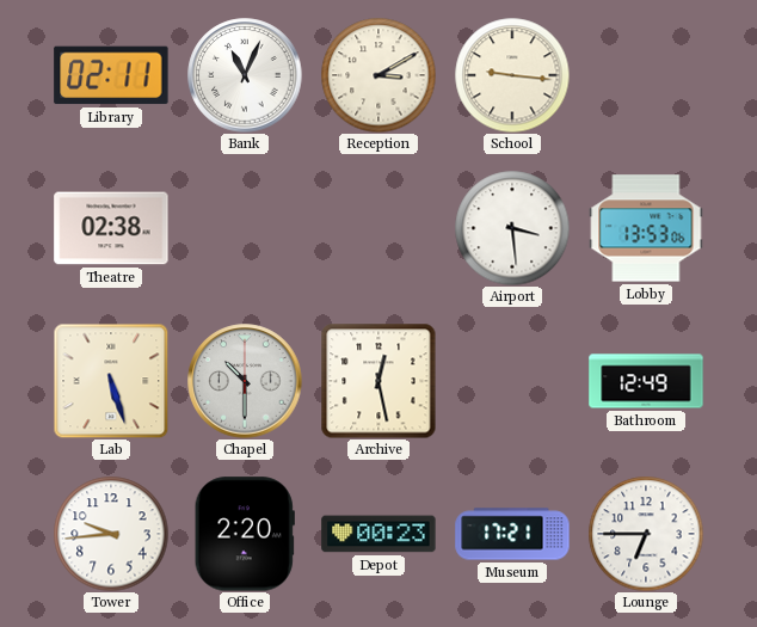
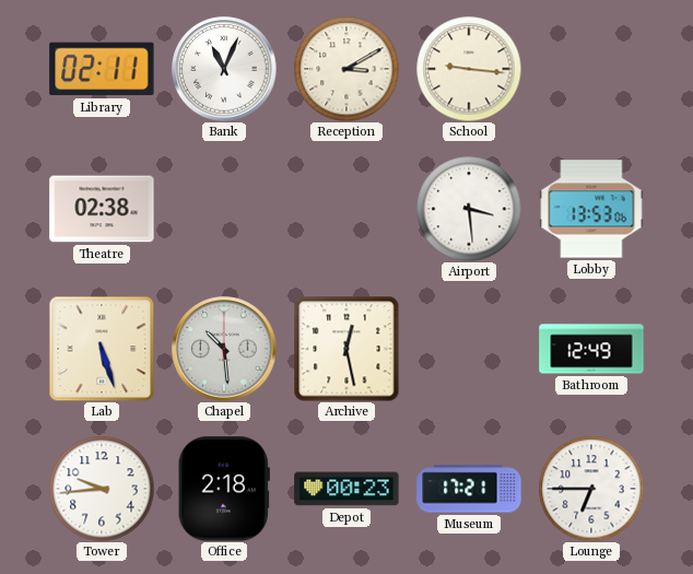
Chapel: 10:30 -> 10:29
Office: 2:20 -> 2:18
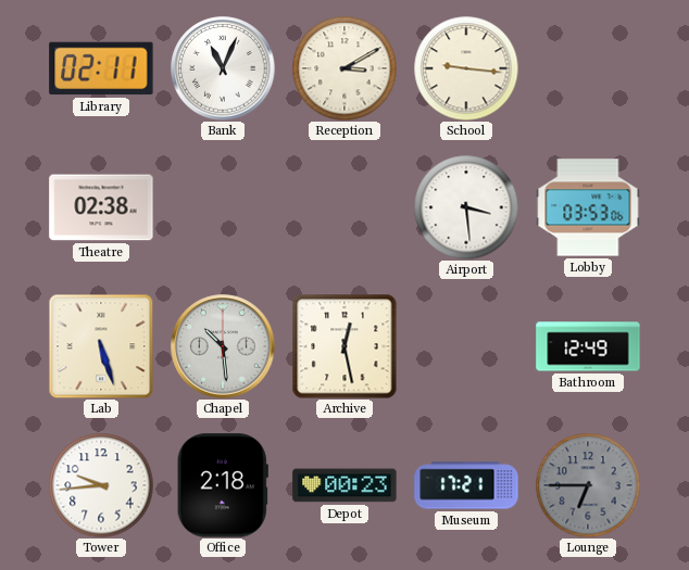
Lobby: 13:53 -> 03:53
Lounge dial: white -> grey
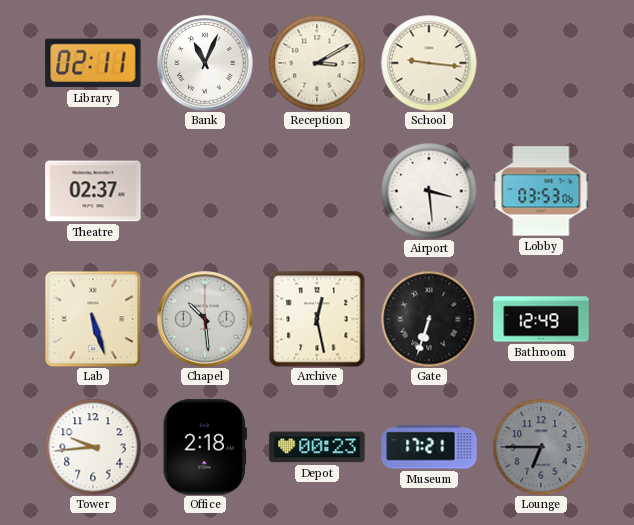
Theatre: 02:38 -> 02:37
Gate: none -> 6:33
